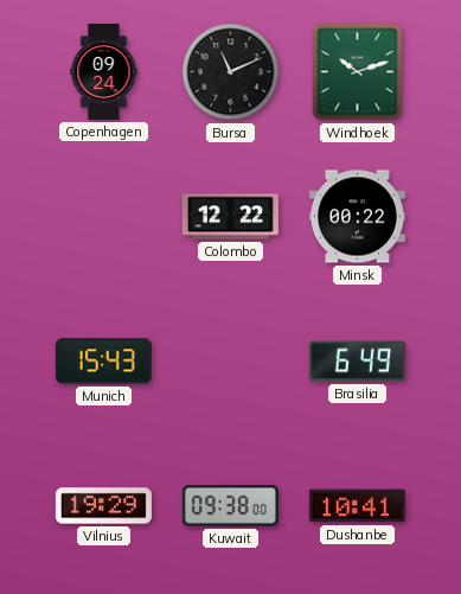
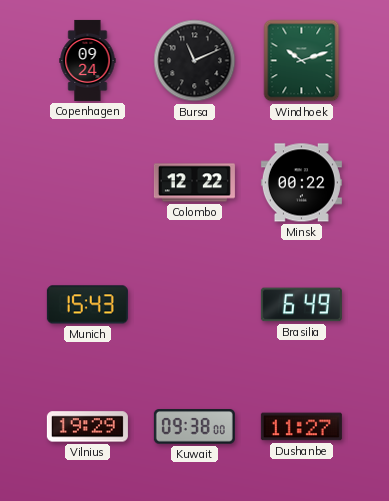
Dushanbe: 10:41 -> 11:27
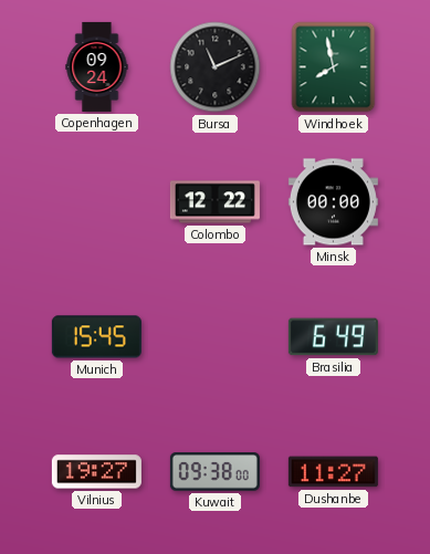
Windhoek: 10:12 -> 7:58
Minsk: 00:22 -> 00:00
Munich: 15:43 -> 15:45
Vilnius: 19:29 -> 19:27
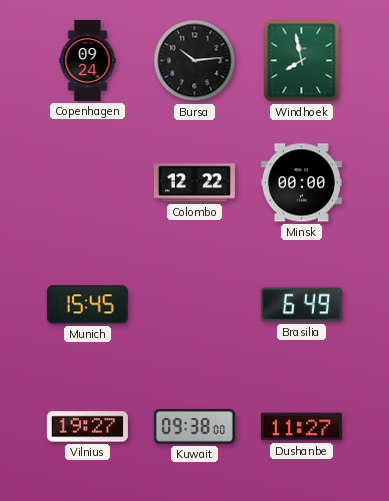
Bursa: 11:11 -> 10:14
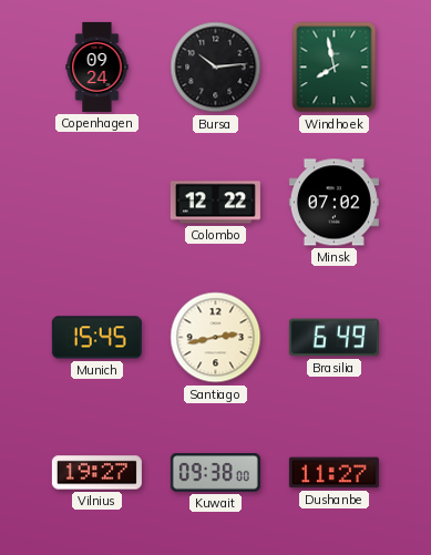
Minsk: 00:00 -> 07:02
Santiago: none -> 2:43
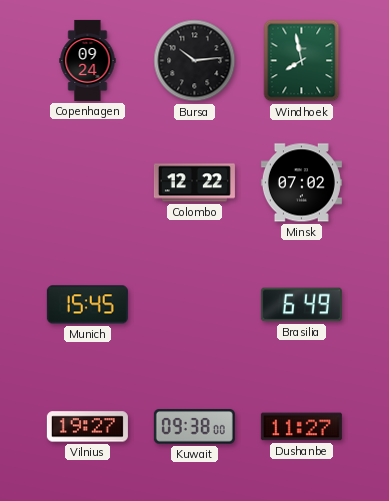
Santiago: 2:43 -> none
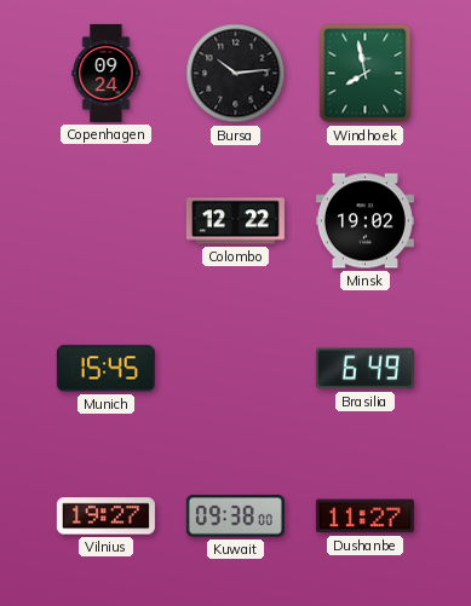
Minsk: 07:02 -> 19:02
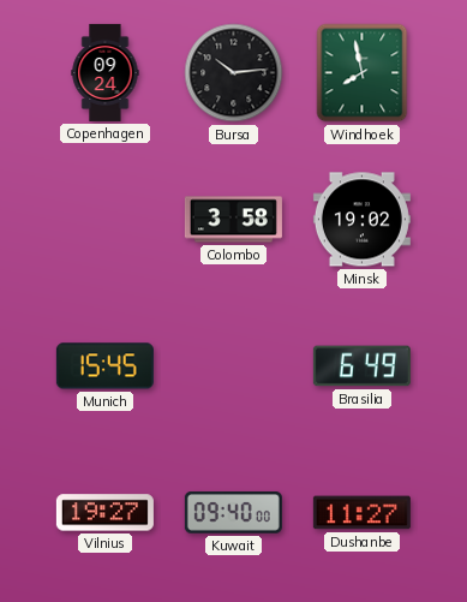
Colombo: 12:22 -> 3:58
Kuwait: 09:38 -> 09:40
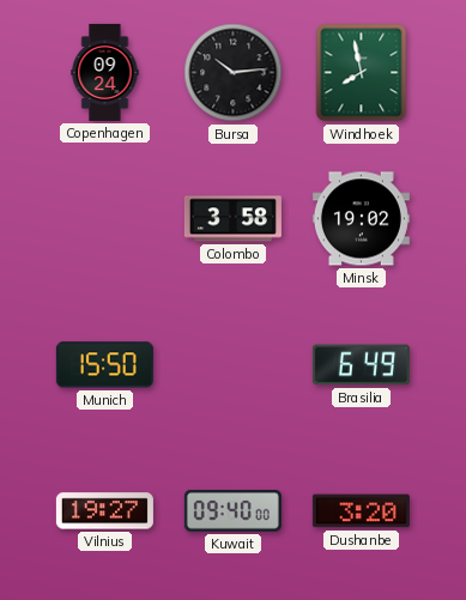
Munich: 15:45 -> 15:50
Dushanbe: 11:27 -> 3:20
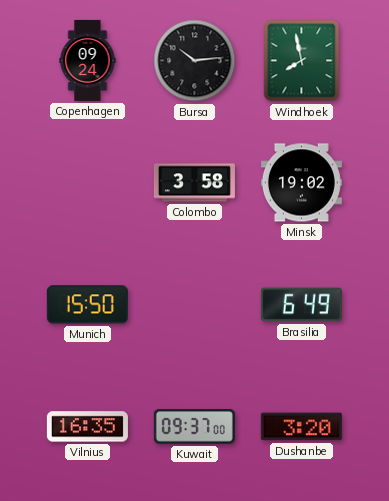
Vilnius: 19:27 -> 16:35
Kuwait: 09:40 -> 09:37
